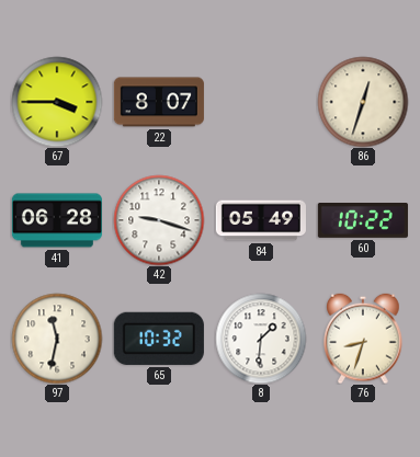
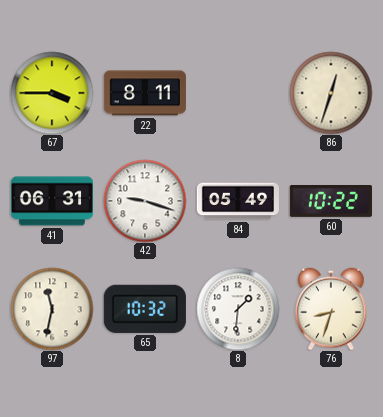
22: 8:07 -> 8:11
41: 06:28 -> 06:31
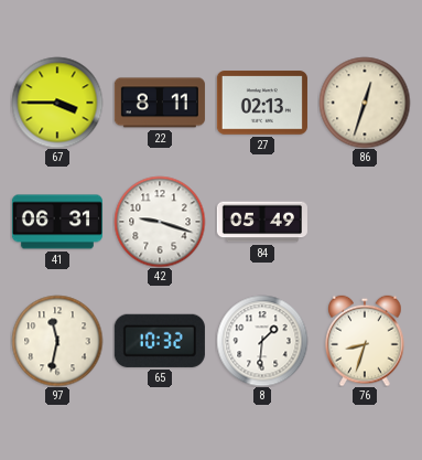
27: none -> 02:13
60: 10:22 -> none
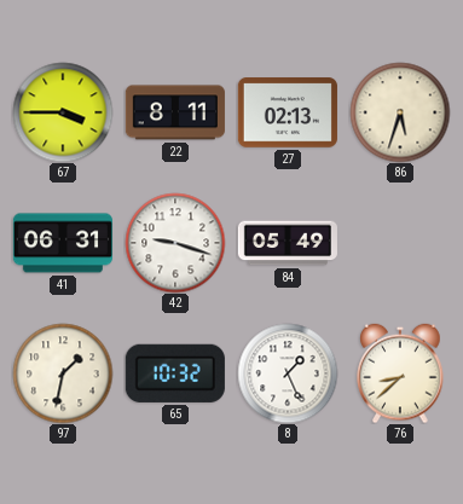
86: 12:33 -> 5:33
97: 11:32 -> 1:32
8: 1:31 -> 1:26
76: 8:33 -> 8:38
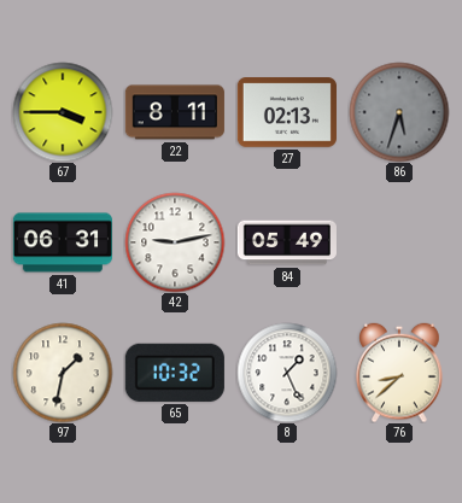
86 dial: cream -> grey
42: 9:18 -> 9:13
